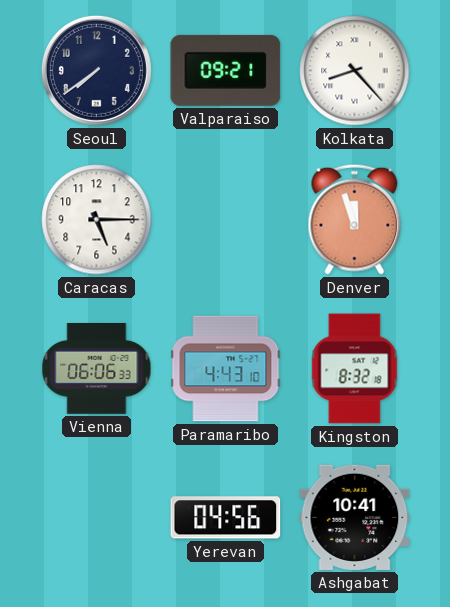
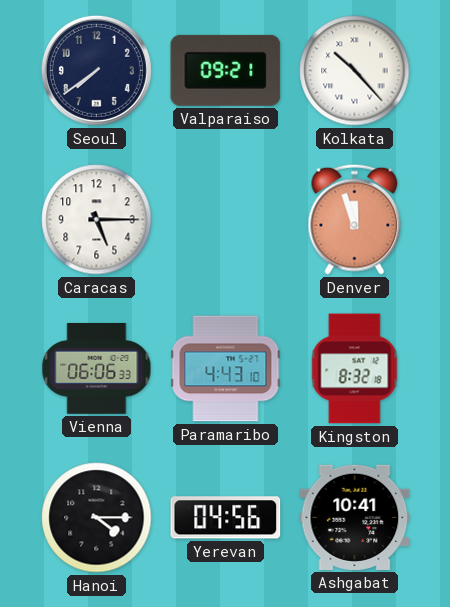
Kolkata: 8:23 -> 10:23
Hanoi: none -> 4:15
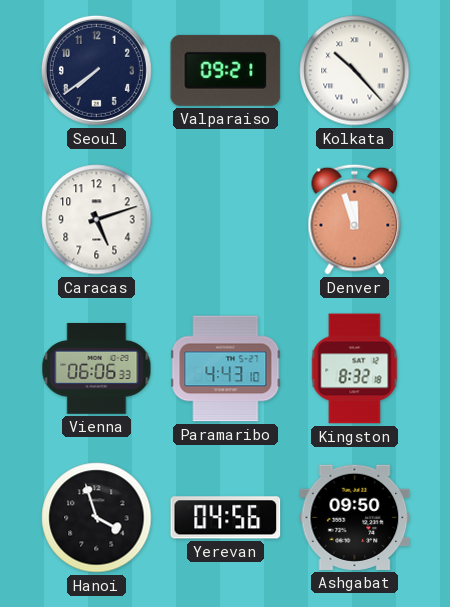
Caracas: 5:15 -> 5:12
Hanoi: 4:15 -> 3:57
Ashgabat: 10:41 -> 09:50
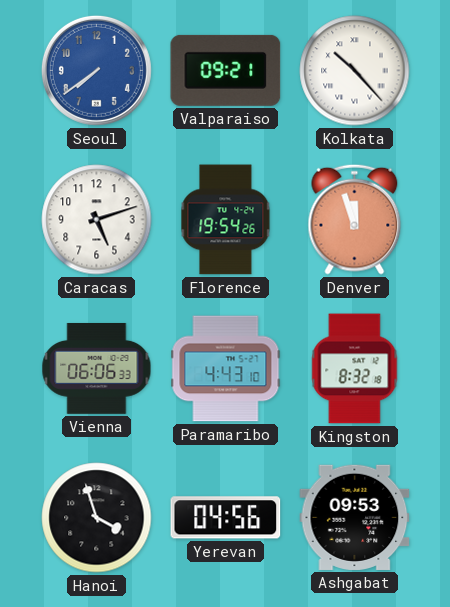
Seoul dial: navy -> blue
Florence: none -> 19:54
Ashgabat: 09:50 -> 09:53
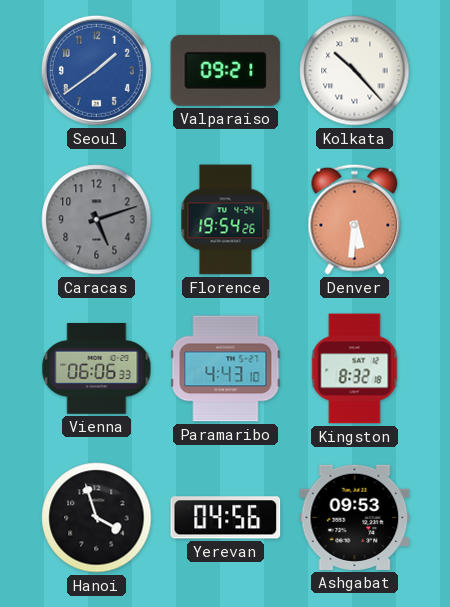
Seoul: 7:39 -> 1:39
Caracas dial: white -> grey
Denver: 11:57 -> 5:31
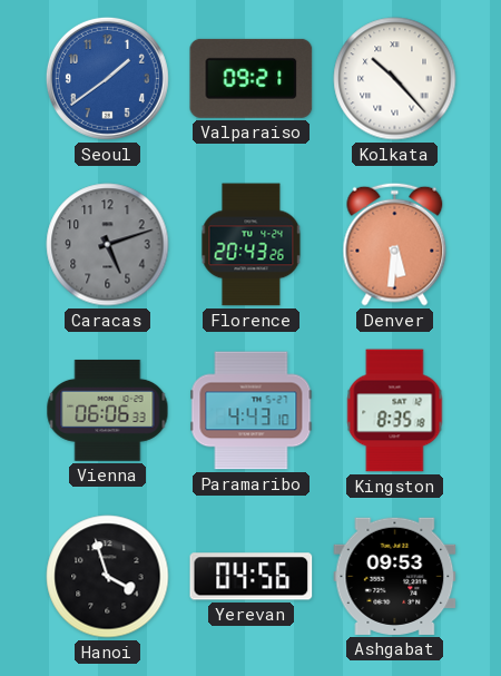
Florence: 19:54 -> 20:43
Kingston: 8:32 -> 8:35
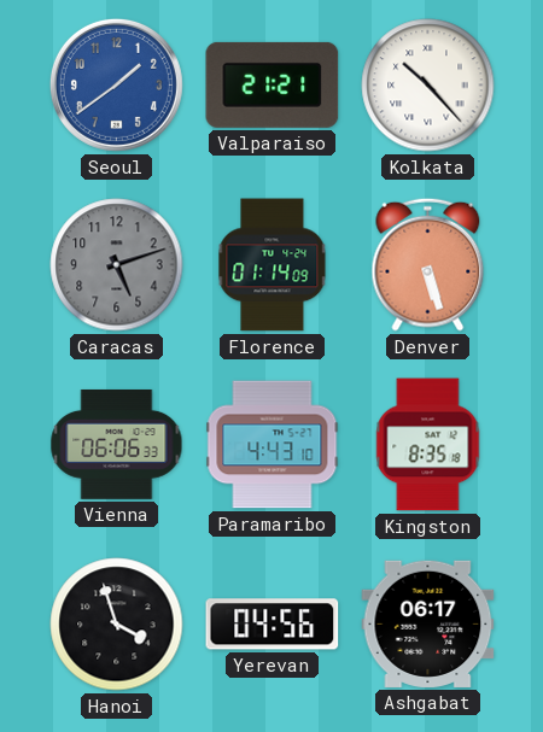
Valparaiso: 09:21 -> 21:21
Florence: 20:43 -> 01:14
Denver: 5:31 -> 5:27
Ashgabat: 09:53 -> 06:17
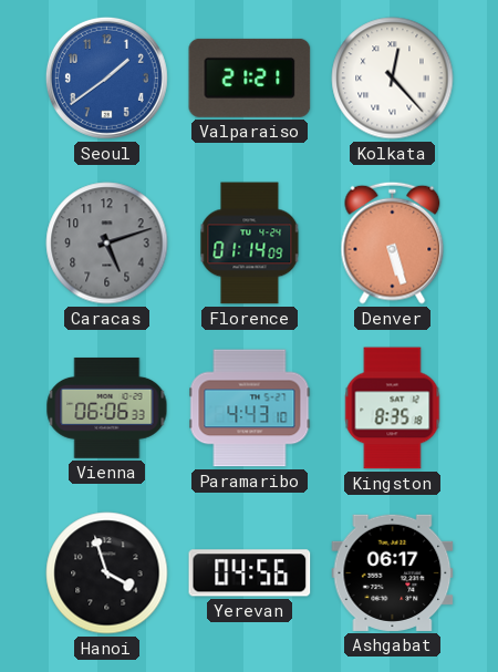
Kolkata: 10:23 -> 12:23
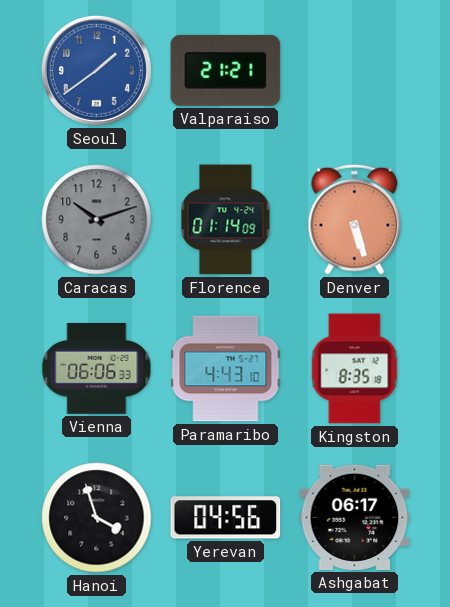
Kolkata: 12:23 -> none
Caracas: 5:12 -> 10:12
